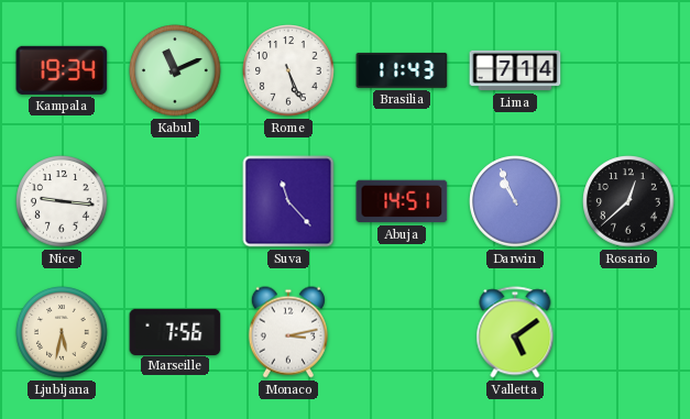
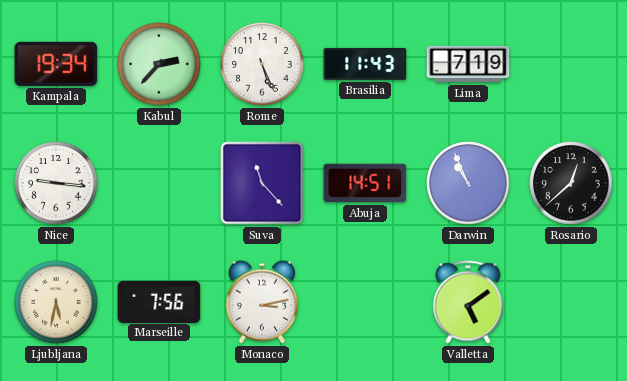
Kabul: 11:11 -> 2:37
Lima: 7:14 -> 7:19
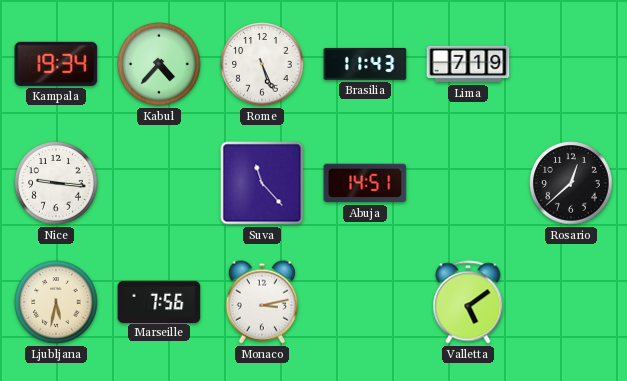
Kabul: 2:37 -> 4:37
Darwin: 10:56 -> none
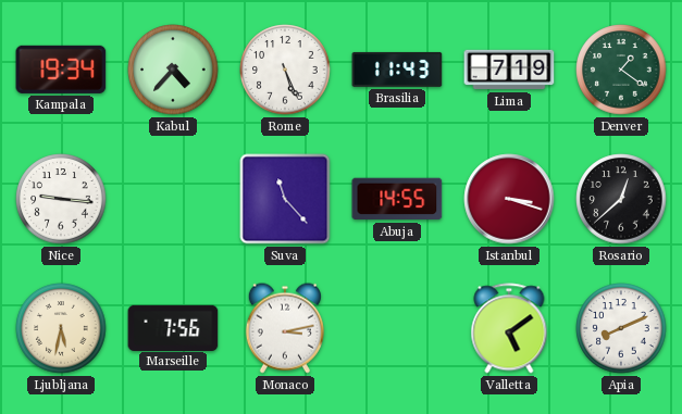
Denver: none -> 1:21
Abuja: 14:51 -> 14:55
Istanbul: none -> 3:18
Apia: none -> 8:11
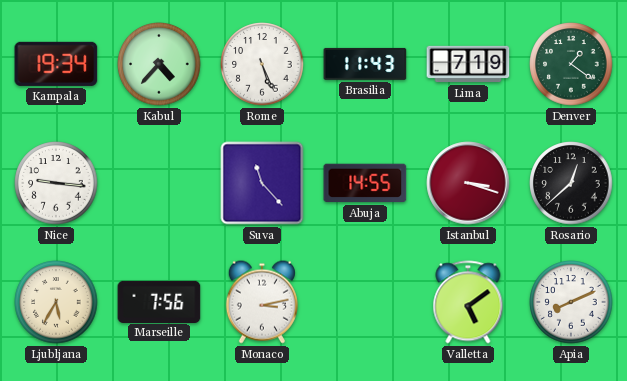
Ljubljana: 5:32 -> 5:35
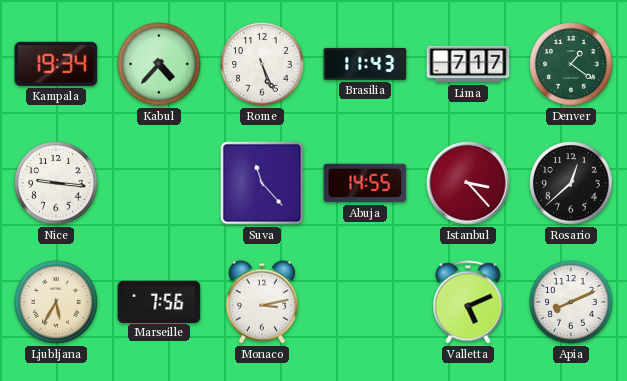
Lima: 7:19 -> 7:17
Istanbul: 3:18 -> 3:23
Valletta: 5:09 -> 5:11
